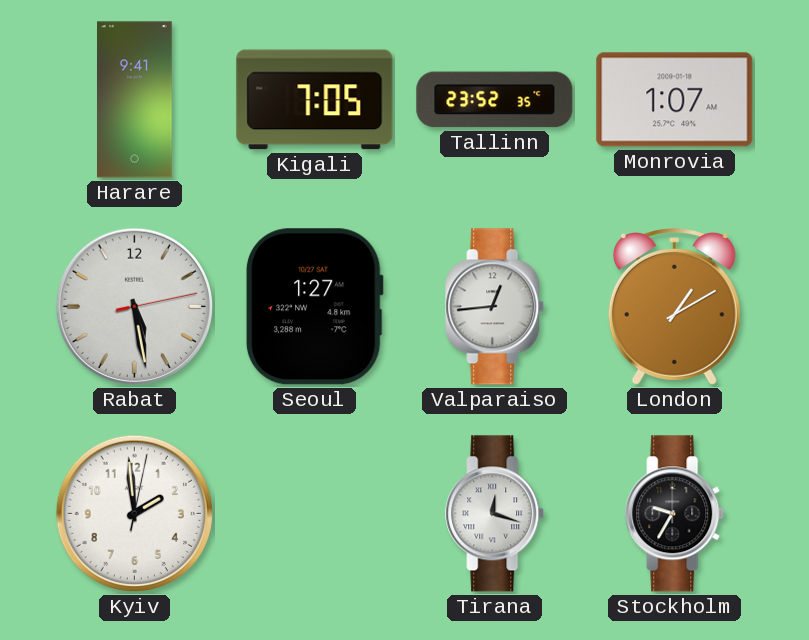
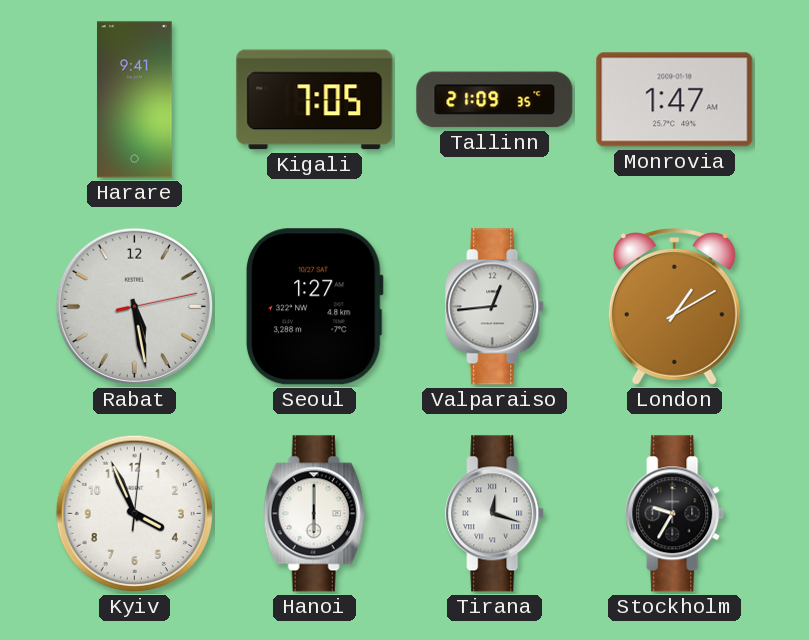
Tallinn: 23:52 -> 21:09
Monrovia: 1:07 -> 1:47
Kyiv: 1:59 -> 3:56
Hanoi: none -> 6:00
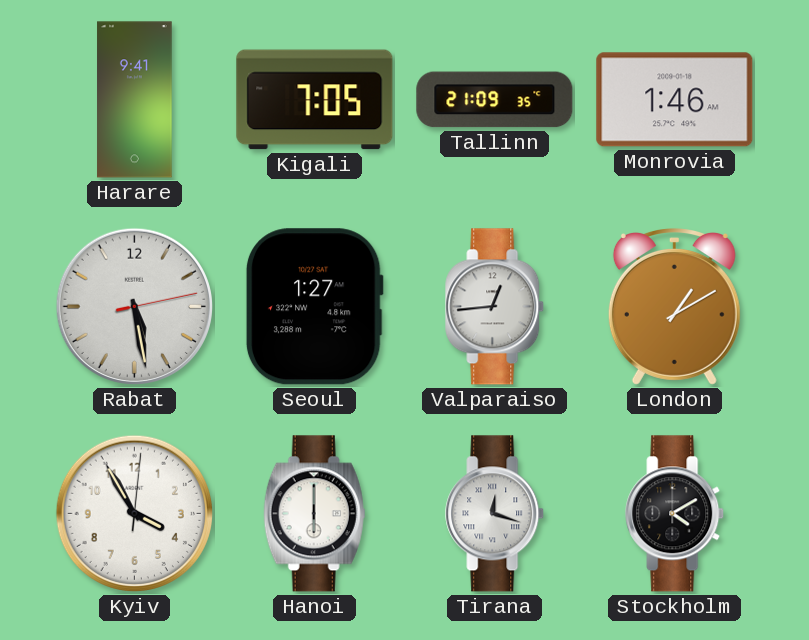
Monrovia: 1:47 -> 1:46
Kyiv: 3:56 -> 3:55
Stockholm: 9:35 -> 4:10
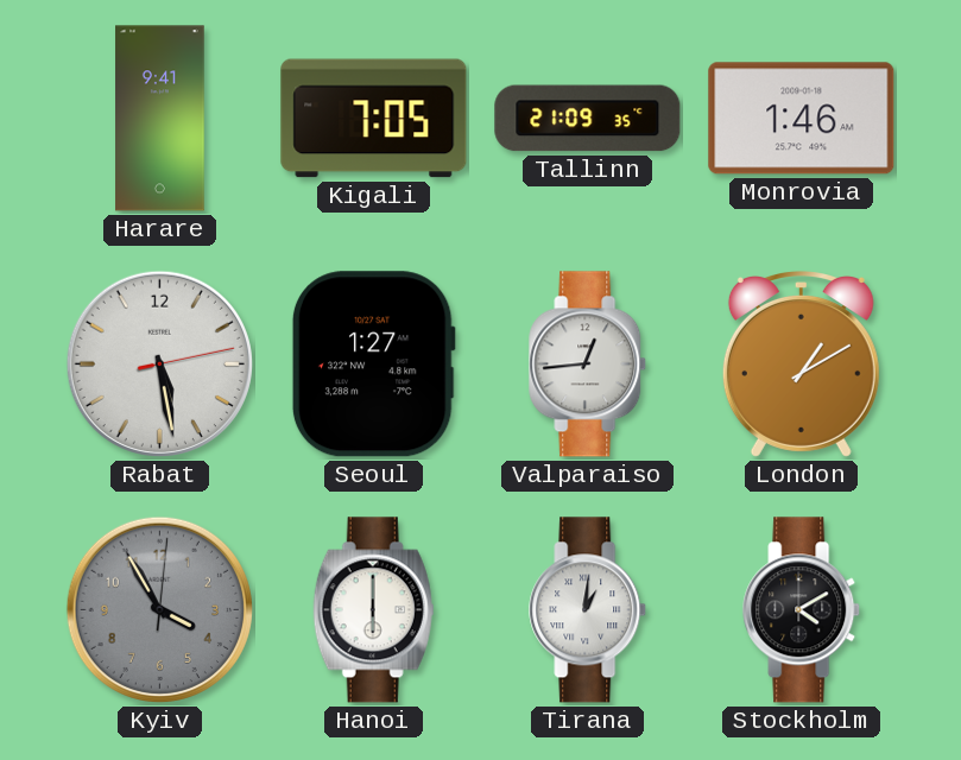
Kyiv dial: white -> grey
Tirana: 12:18 -> 1:01
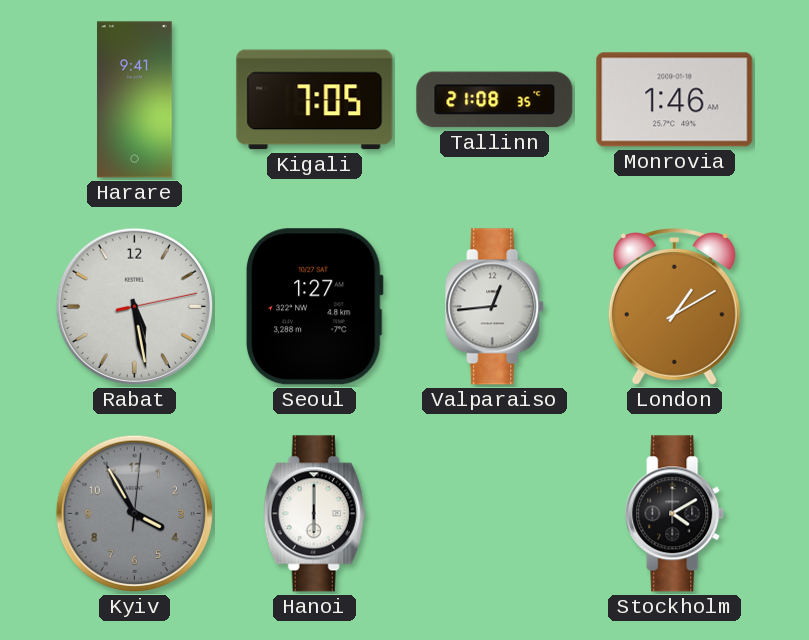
Tallinn: 21:09 -> 21:08
Tirana: 1:01 -> none
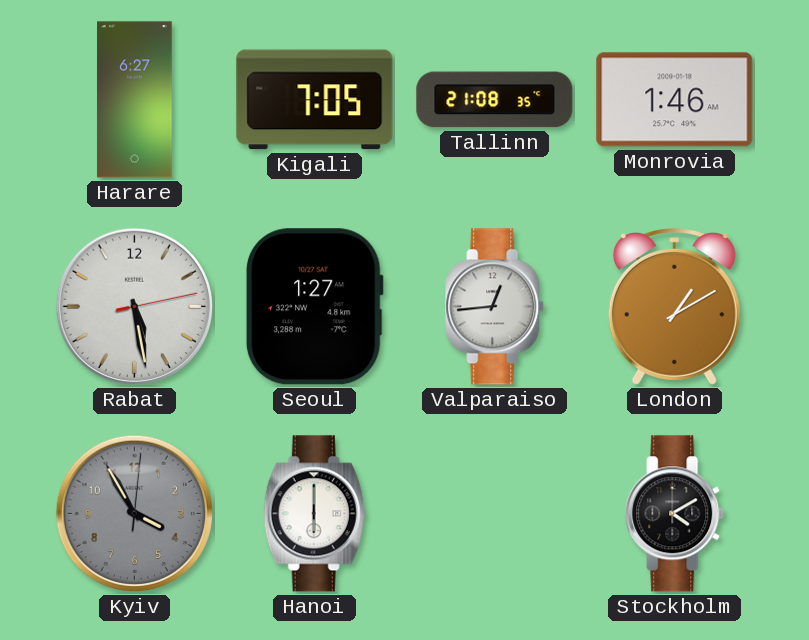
Harare: 9:41 -> 6:27
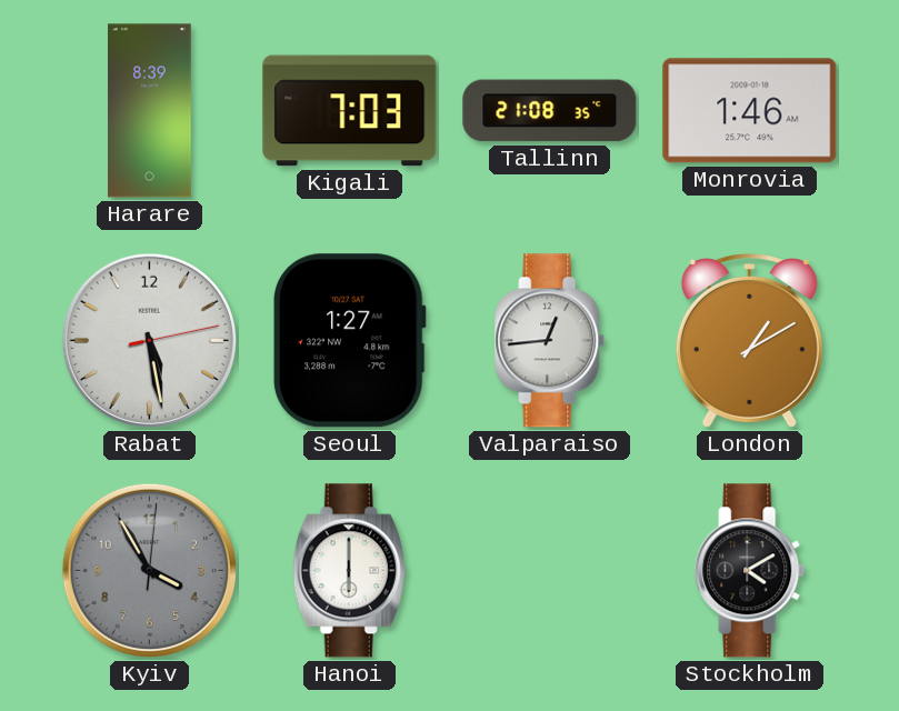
Harare: 6:27 -> 8:39
Kigali: 7:05 -> 7:03
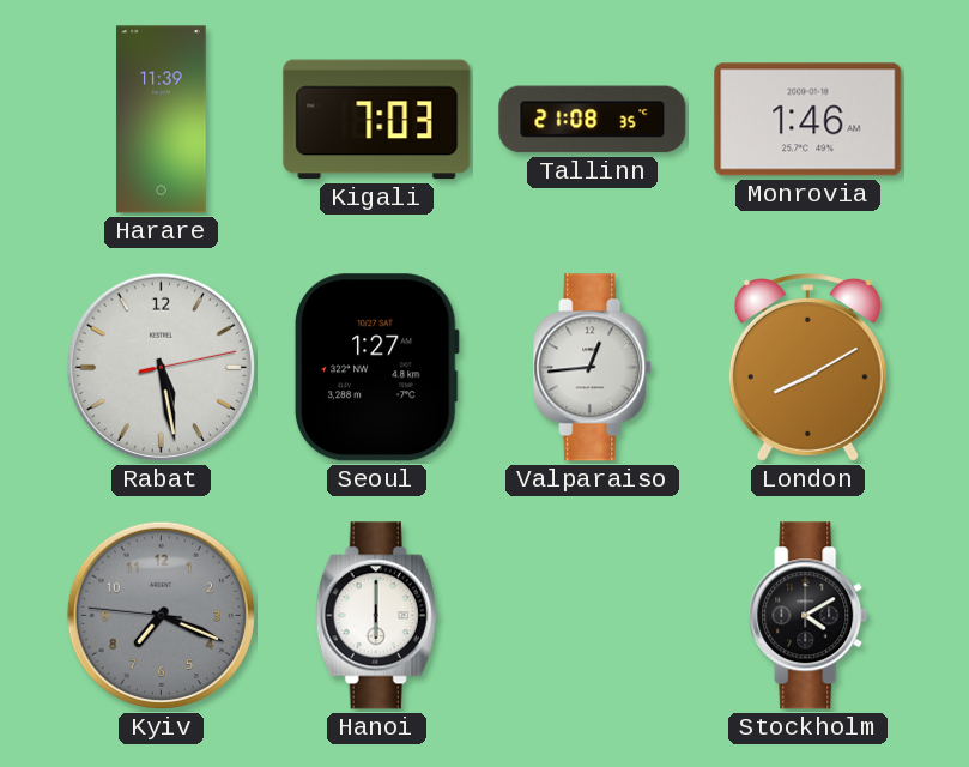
Harare: 8:39 -> 11:39
London: 1:10 -> 8:10
Kyiv: 3:55 -> 7:18
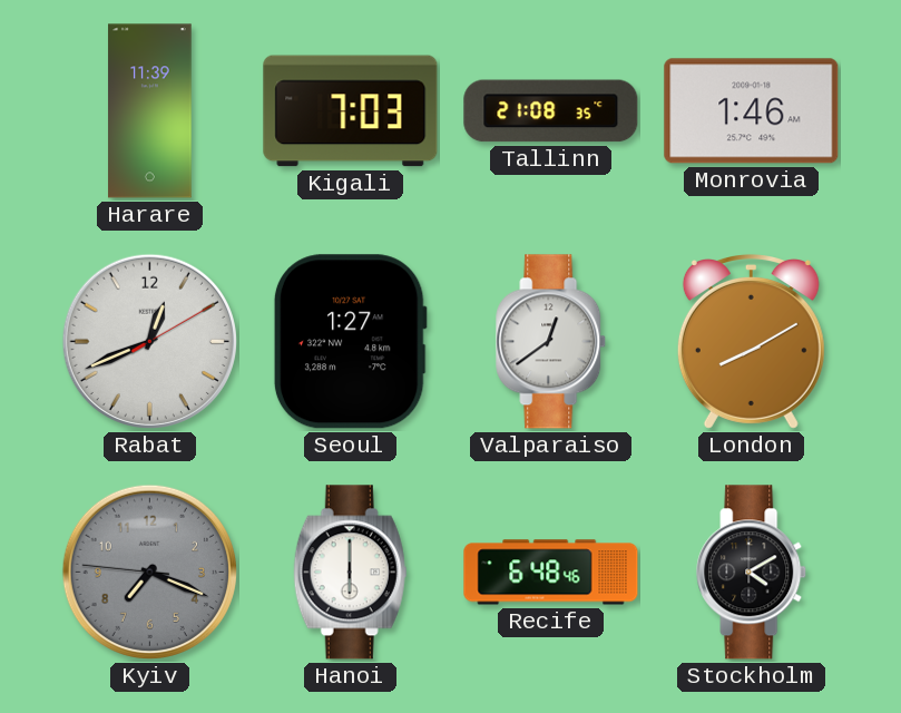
Rabat: 5:28 -> 12:41
Valparaiso: 12:44 -> 12:39
Recife: none -> 6:48
